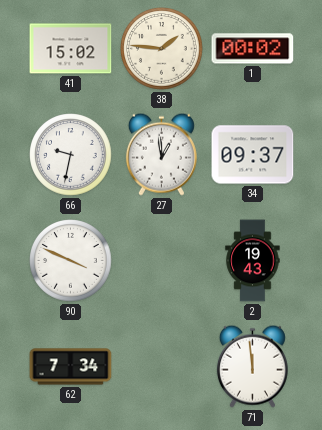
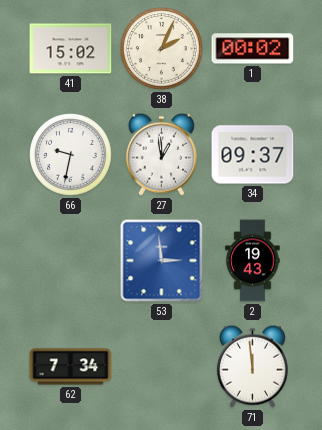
38: 1:46 -> 2:04
90: 3:49 -> none
53: none -> 2:59
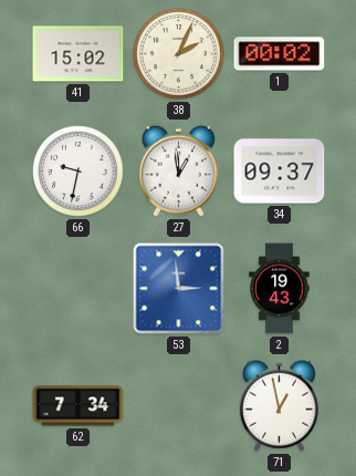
71: 11:59 -> 12:58
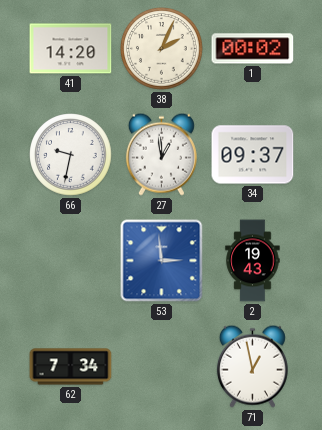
41: 15:02 -> 14:20
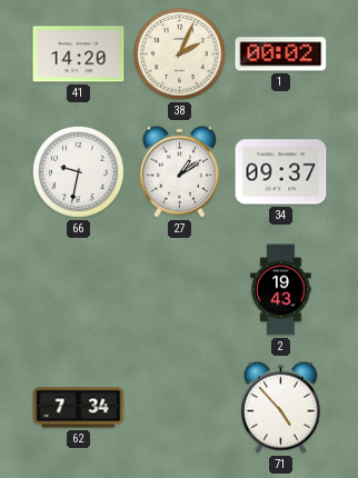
27: 12:59 -> 1:09
53: 2:59 -> none
71: 12:58 -> 4:53
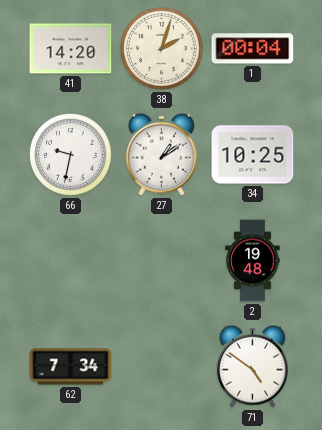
38: 2:04 -> 2:03
1: 00:02 -> 00:04
34: 09:37 -> 10:25
2: 19:43 -> 19:48
71: 4:53 -> 4:51
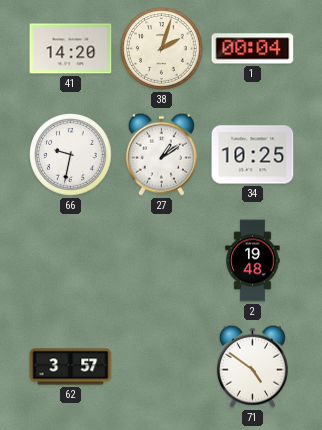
62: 7:34 -> 3:57
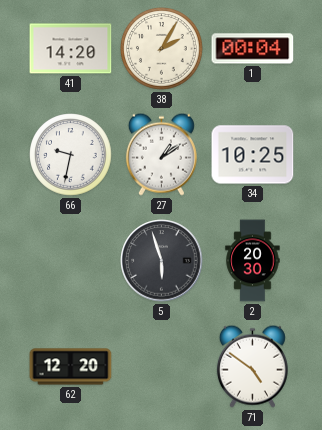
38: 2:03 -> 2:05
5: none -> 5:57
2: 19:48 -> 20:30
62: 3:57 -> 12:20
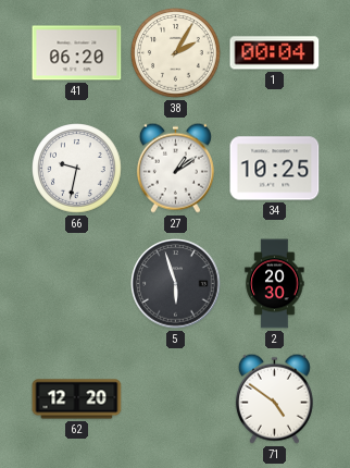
41: 14:20 -> 06:20
